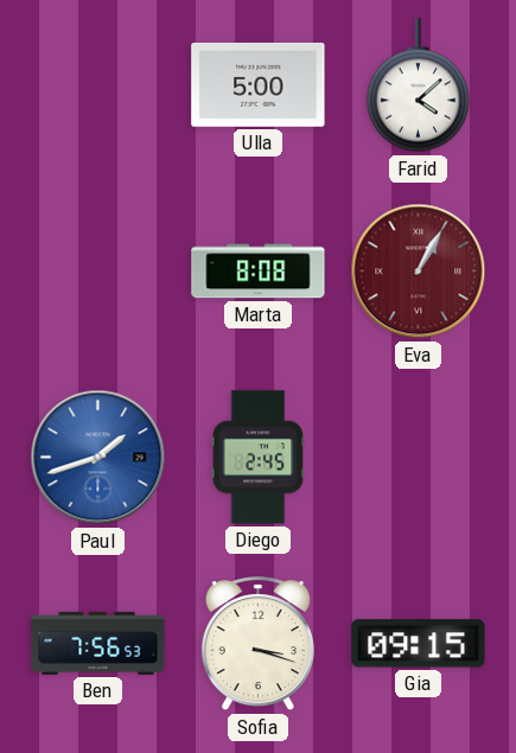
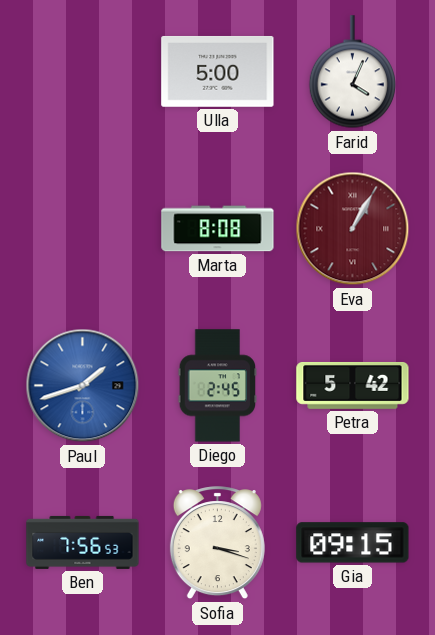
Farid: 4:08 -> 4:04
Petra: none -> 5:42
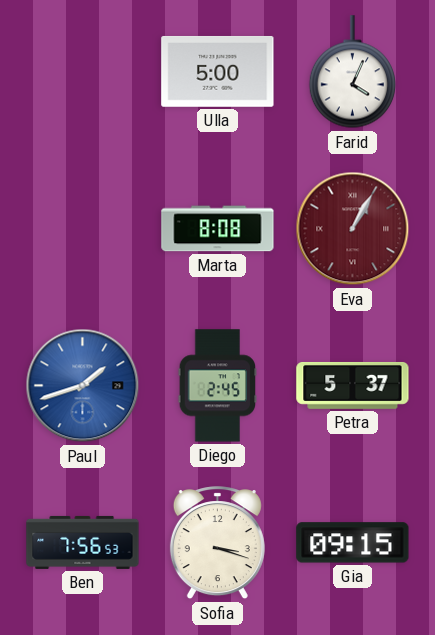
Petra: 5:42 -> 5:37
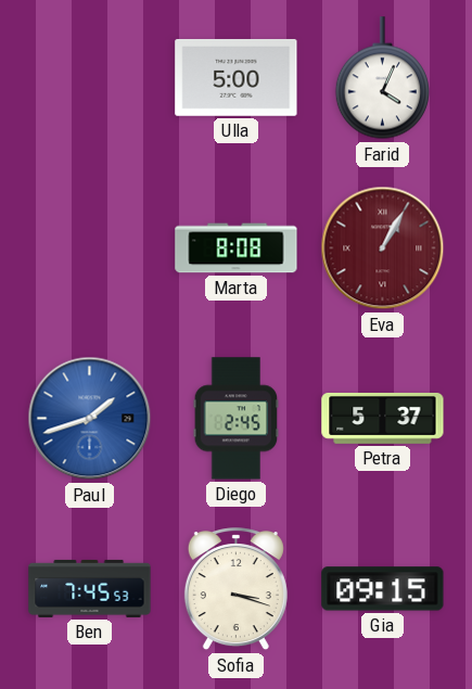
Ben: 7:56 -> 7:45
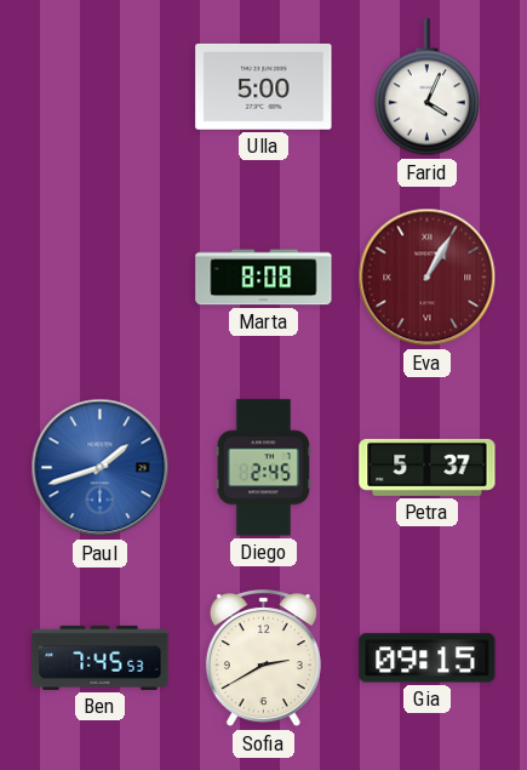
Sofia: 3:18 -> 2:40
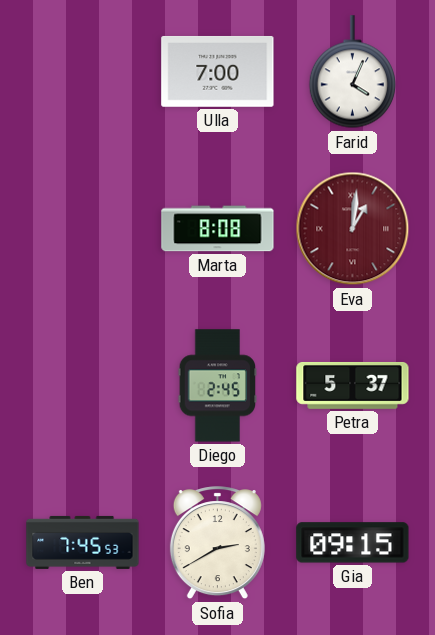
Ulla: 5:00 -> 7:00
Eva: 1:05 -> 1:01
Paul: 1:42 -> none
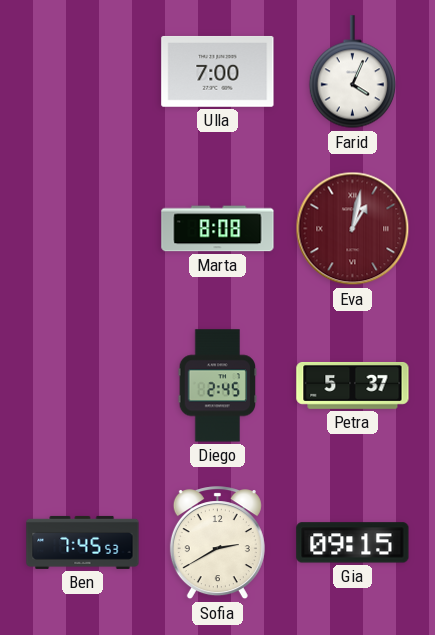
Eva: 1:01 -> 1:02
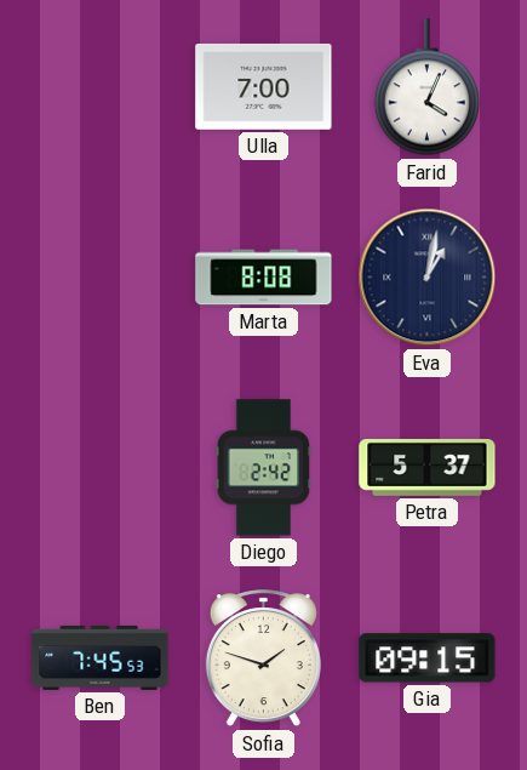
Eva dial: burgundy -> navy
Diego: 2:45 -> 2:42
Sofia: 2:40 -> 1:48
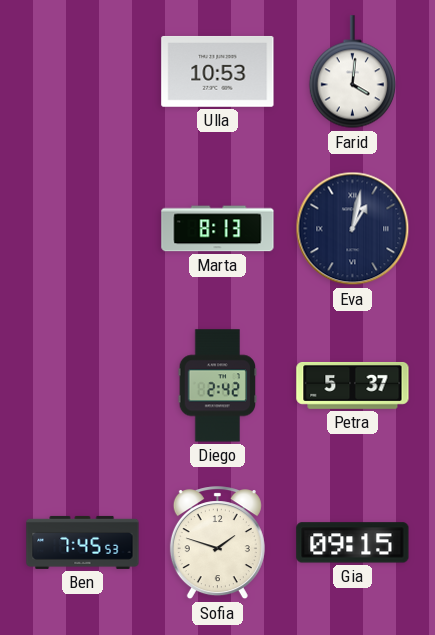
Ulla: 7:00 -> 10:53
Farid: 4:04 -> 4:01
Marta: 8:08 -> 8:13
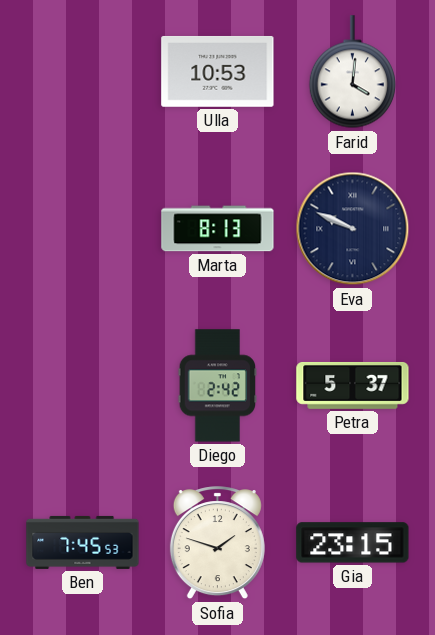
Eva: 1:02 -> 9:49
Gia: 09:15 -> 23:15
